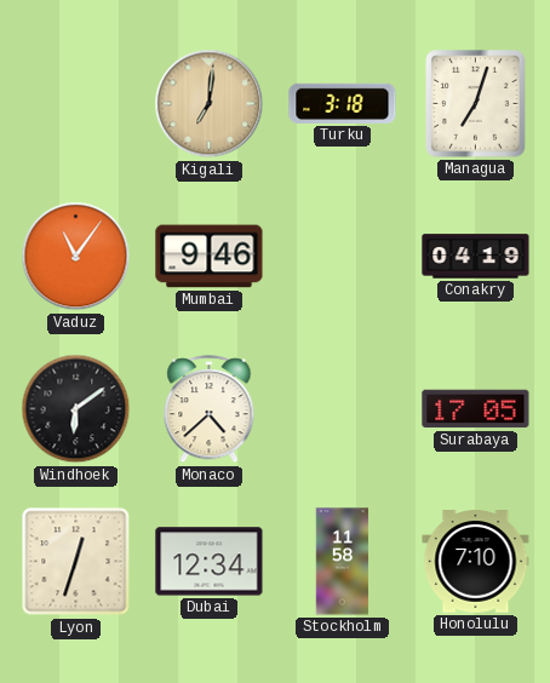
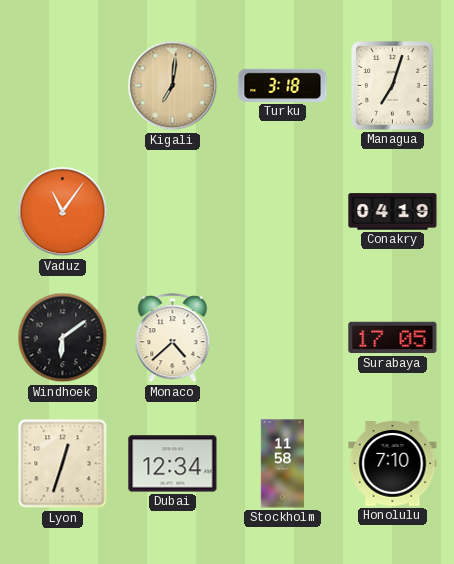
Mumbai: 9:46 -> none
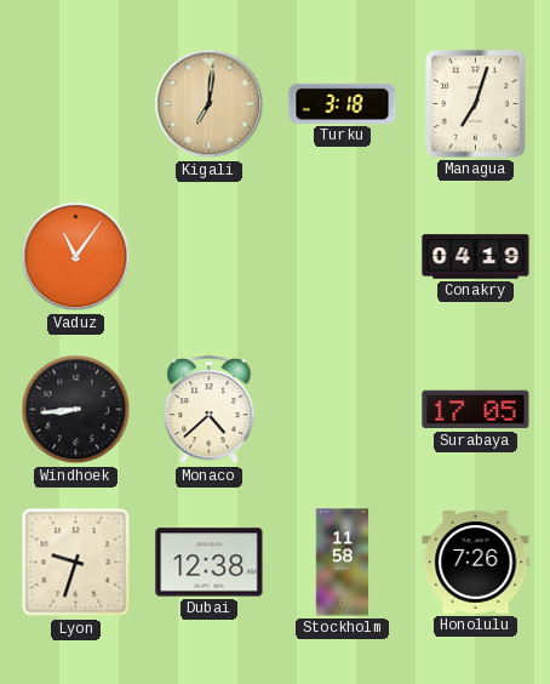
Windhoek: 6:09 -> 8:44
Lyon: 12:33 -> 9:33
Dubai: 12:34 -> 12:38
Honolulu: 7:10 -> 7:26
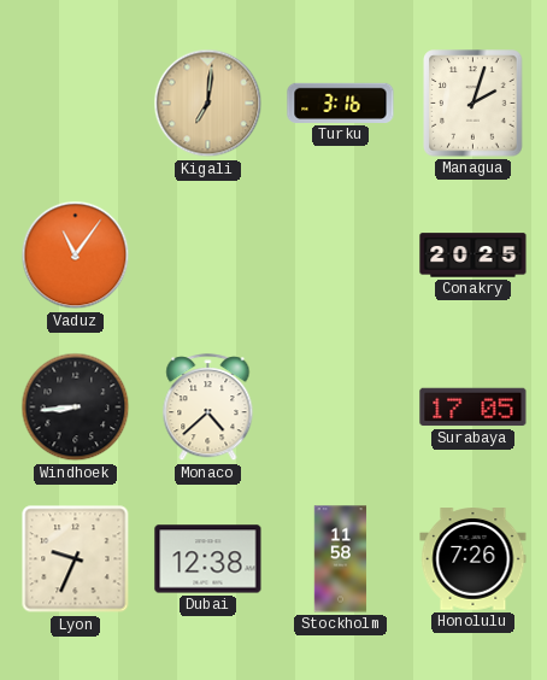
Turku: 3:18 -> 3:16
Managua: 7:03 -> 2:03
Conakry: 04:19 -> 20:25
Lyon: 9:33 -> 9:34
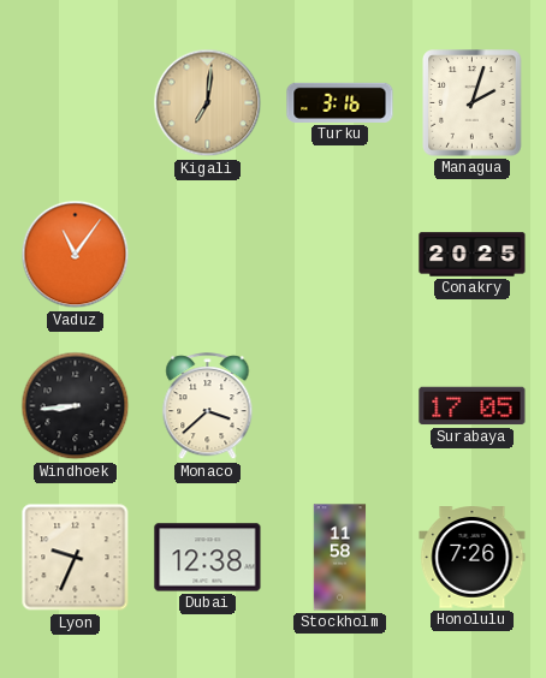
Monaco: 4:38 -> 3:38
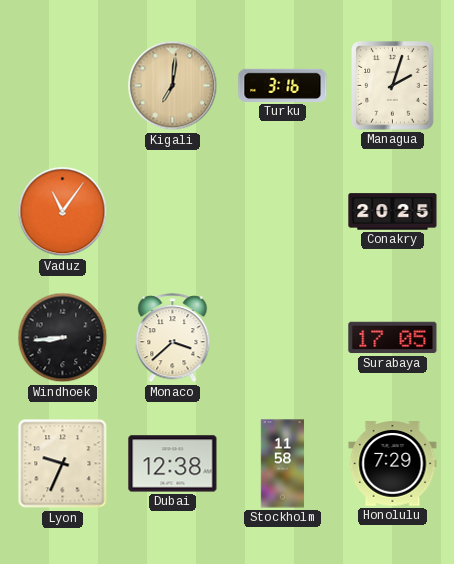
Honolulu: 7:26 -> 7:29
